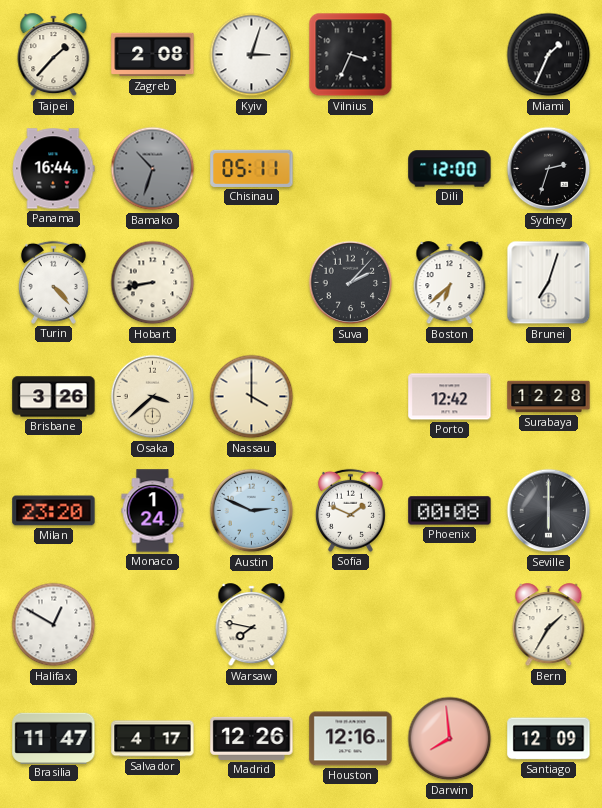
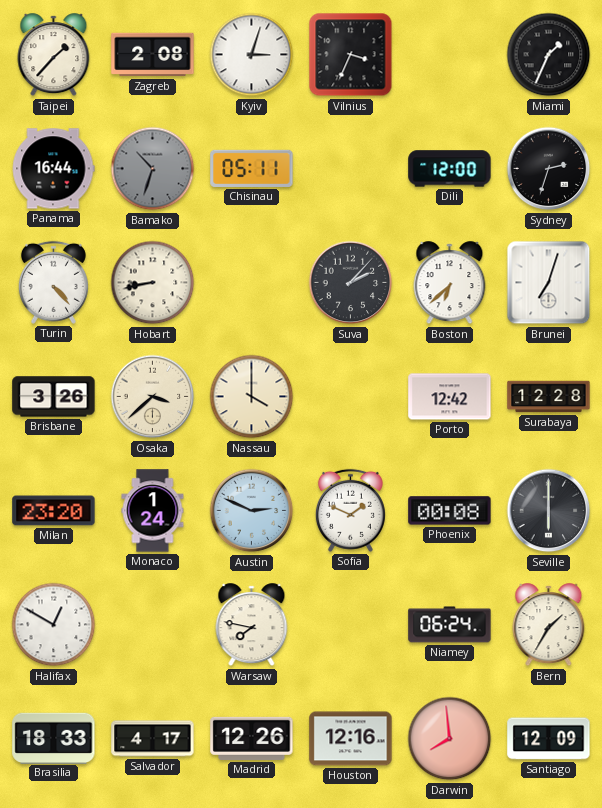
Niamey: none -> 06:24
Brasilia: 11:47 -> 18:33
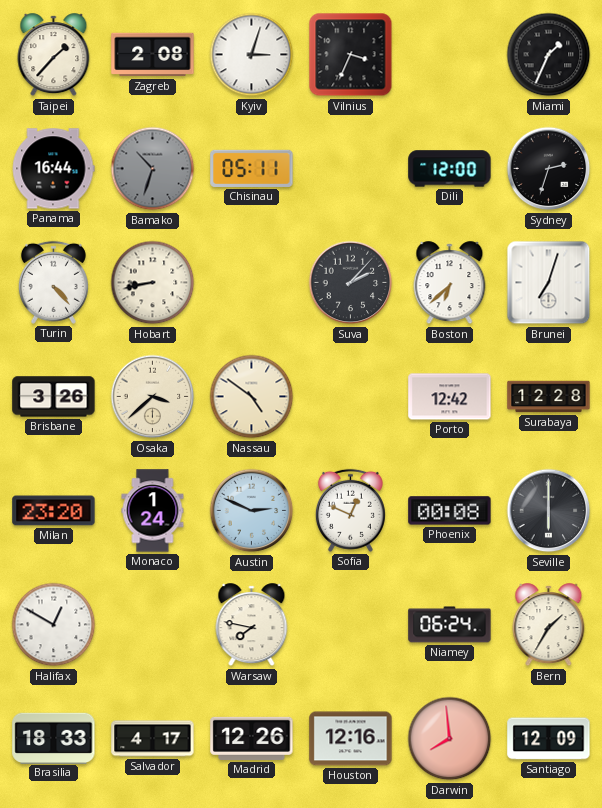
Nassau: 4:00 -> 4:51
Sofia: 1:49 -> 12:49
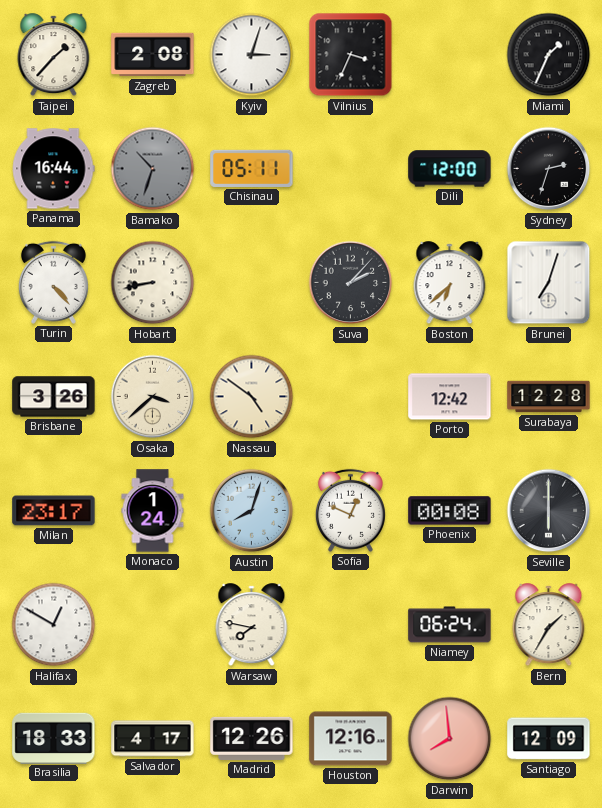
Milan: 23:20 -> 23:17
Austin: 2:49 -> 8:03
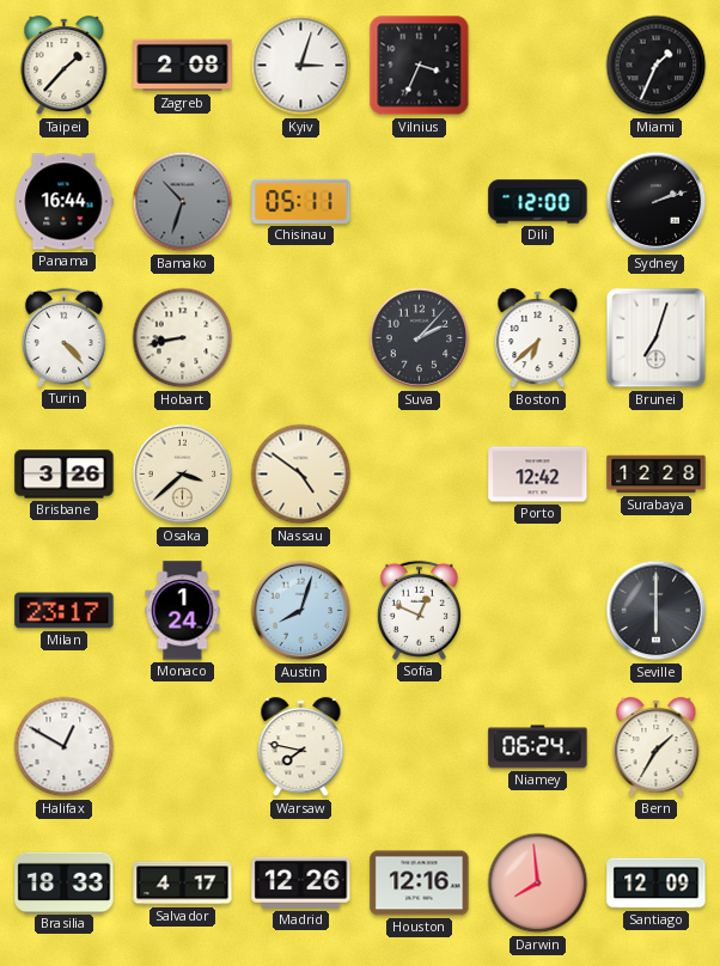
Sydney: 2:33 -> 2:12
Phoenix: 00:08 -> none
